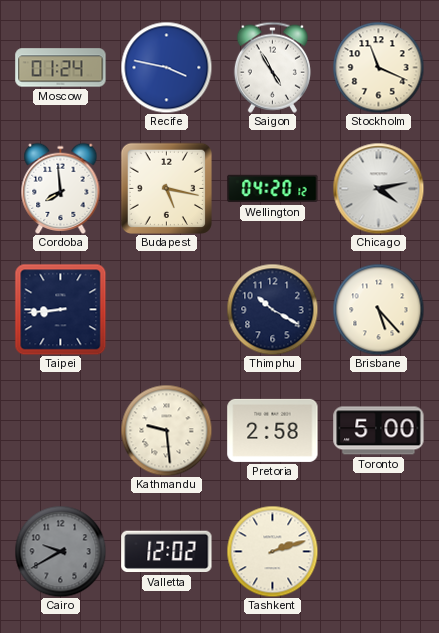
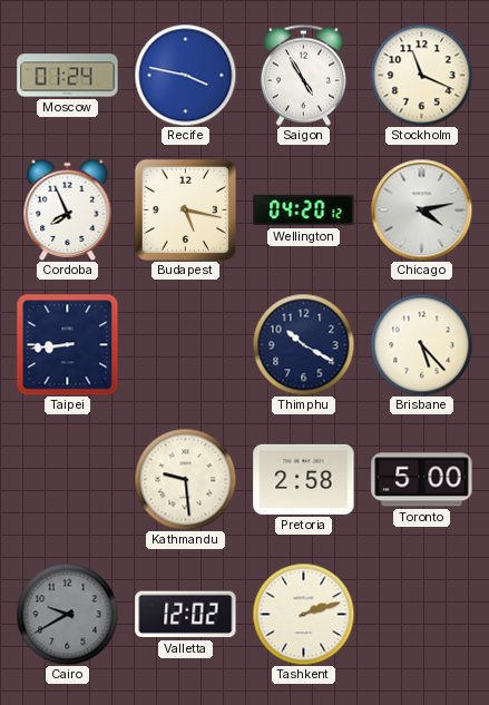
Cordoba: 7:59 -> 7:56
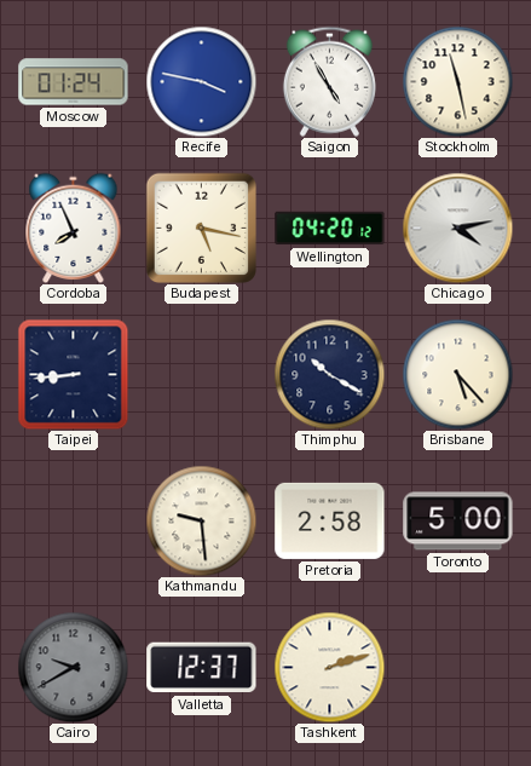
Stockholm: 11:19 -> 11:28
Valletta: 12:02 -> 12:37
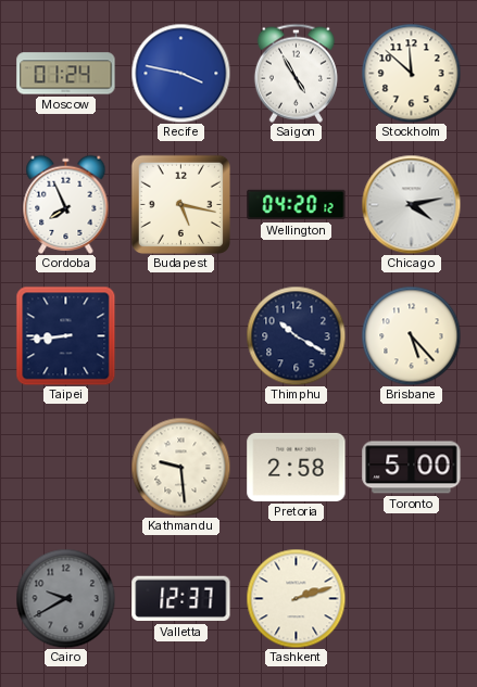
Stockholm: 11:28 -> 11:52
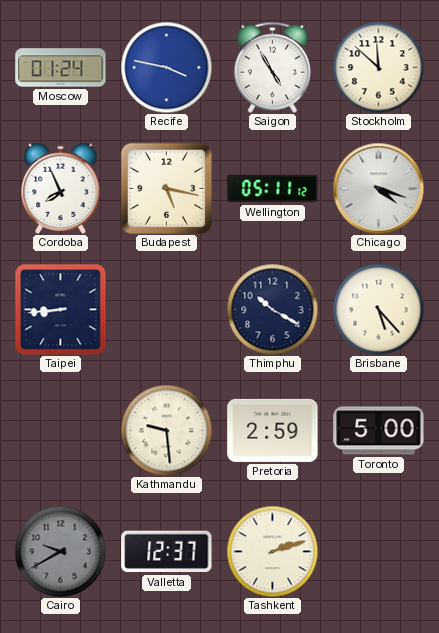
Wellington: 04:20 -> 05:11
Chicago: 4:13 -> 4:18
Pretoria: 2:58 -> 2:59
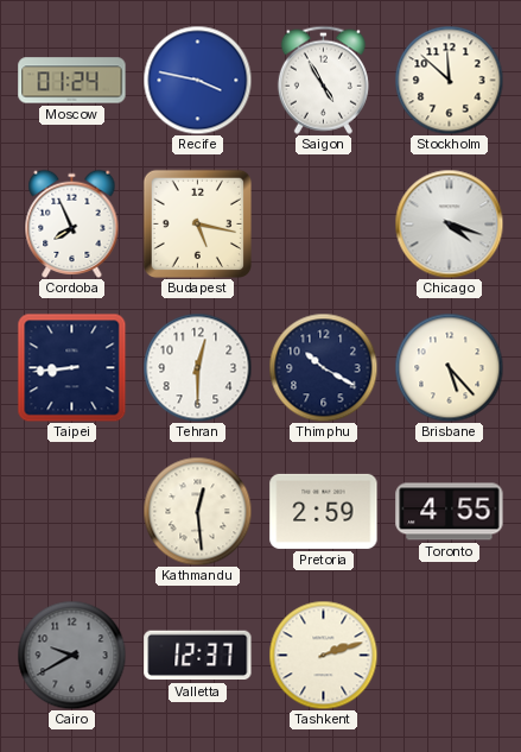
Wellington: 05:11 -> none
Tehran: none -> 12:30
Kathmandu: 9:29 -> 12:29
Toronto: 5:00 -> 4:55
